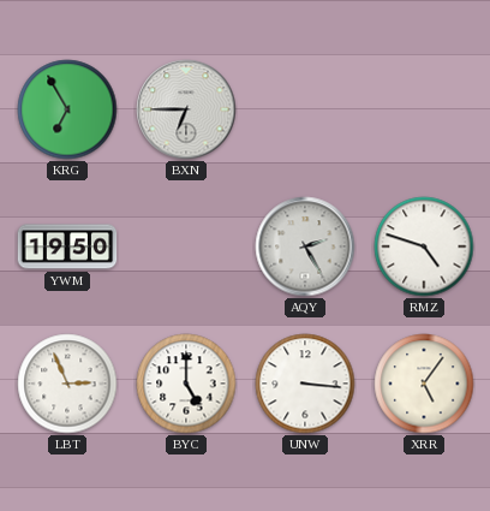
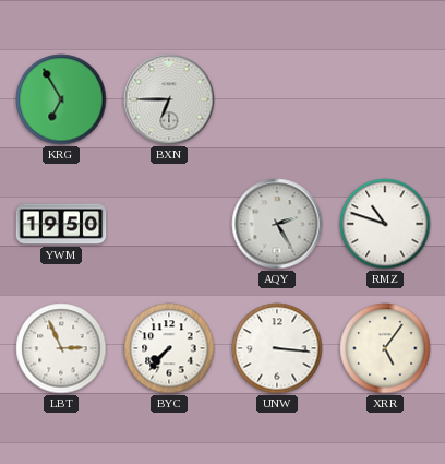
RMZ: 4:48 -> 10:48
BYC: 5:00 -> 7:37
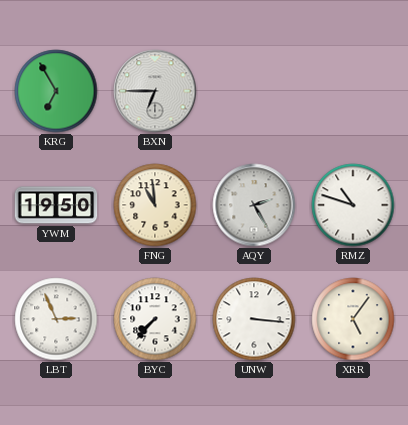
FNG: none -> 10:59
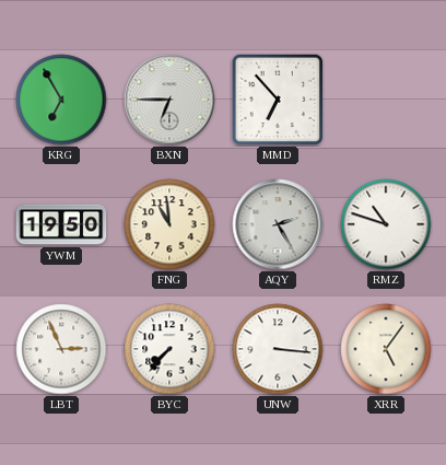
MMD: none -> 6:53
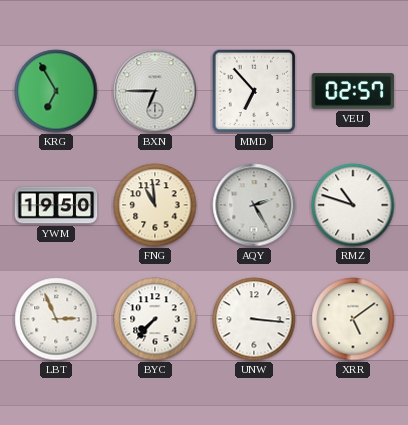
VEU: none -> 02:57
XRR: 5:06 -> 5:09
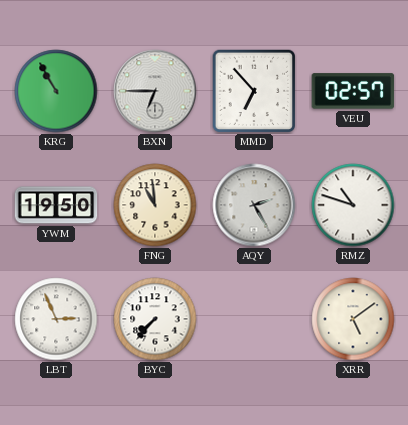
KRG: 6:55 -> 10:55
UNW: 3:16 -> none
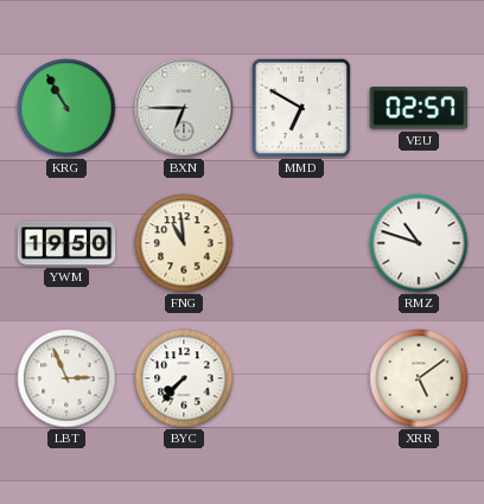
MMD: 6:53 -> 6:50
AQY: 2:25 -> none
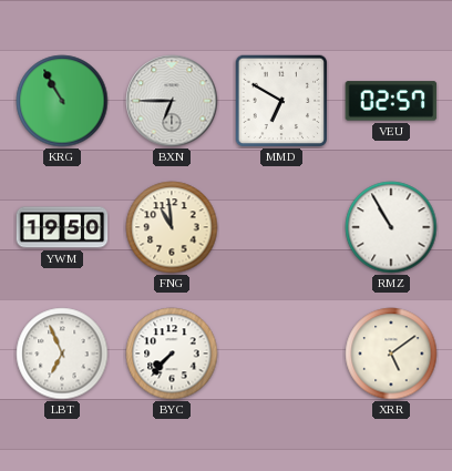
RMZ: 10:48 -> 10:55
LBT: 2:56 -> 6:56
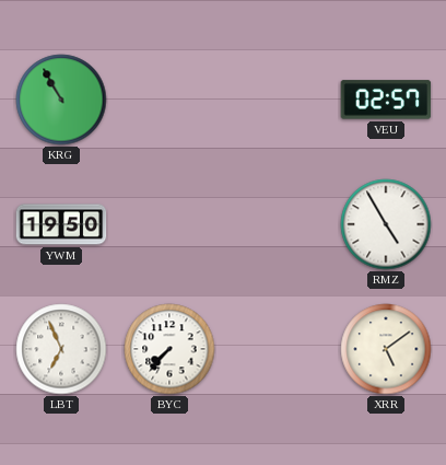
BXN: 6:45 -> none
MMD: 6:50 -> none
FNG: 10:59 -> none
RMZ: 10:55 -> 4:55
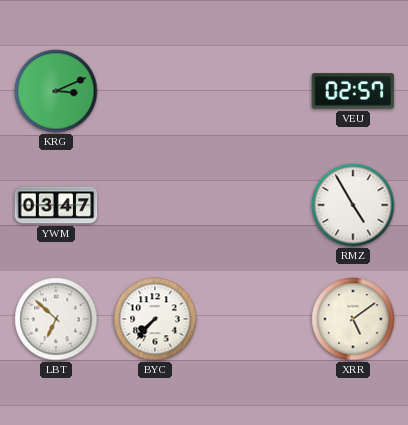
KRG: 10:55 -> 3:11
YWM: 19:50 -> 03:47
LBT: 6:56 -> 6:52
